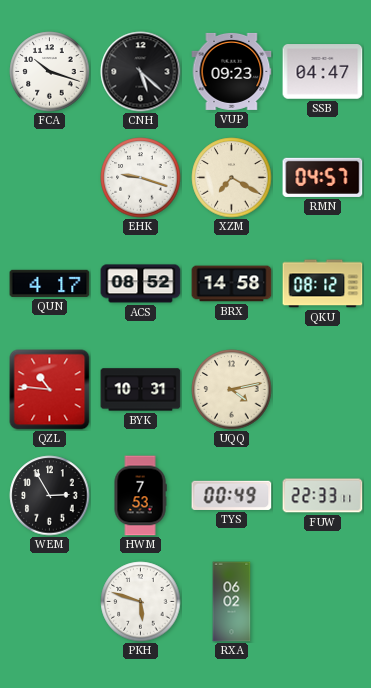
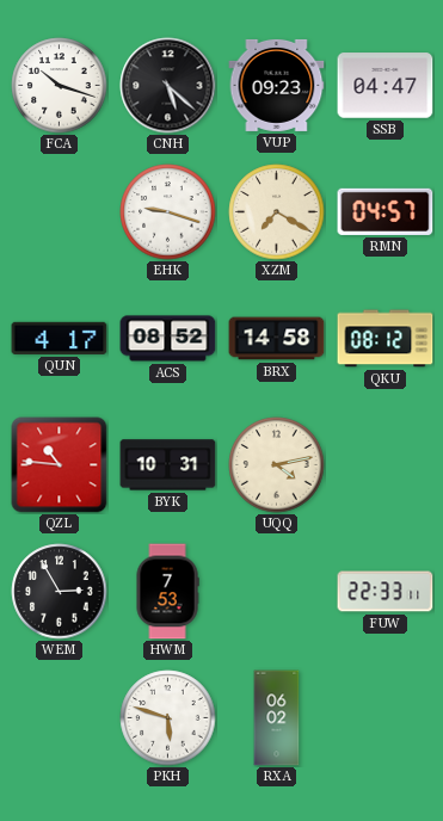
TYS: 00:49 -> none
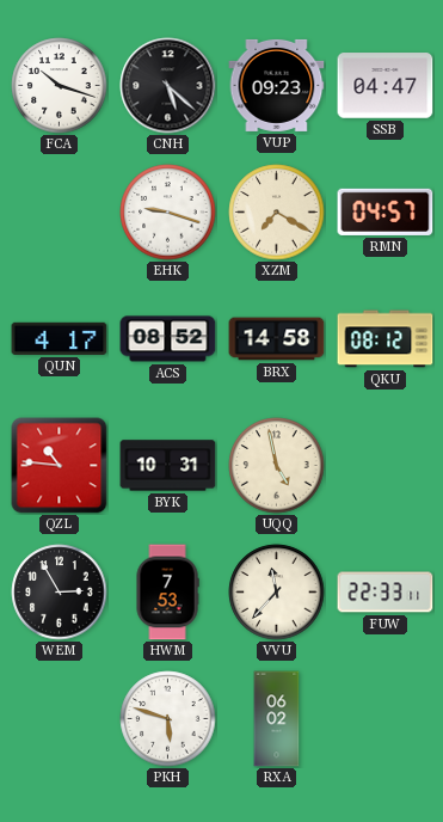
UQQ: 4:13 -> 4:58
VVU: none -> 11:37
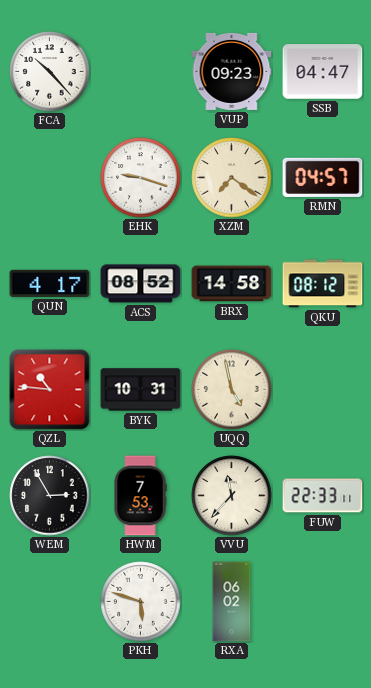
FCA: 10:18 -> 10:23
CNH: 5:22 -> none
XZM: 7:20 -> 7:21
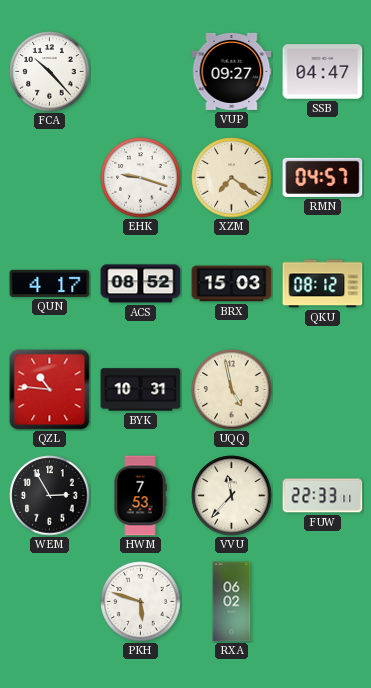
VUP: 09:23 -> 09:27
BRX: 14:58 -> 15:03
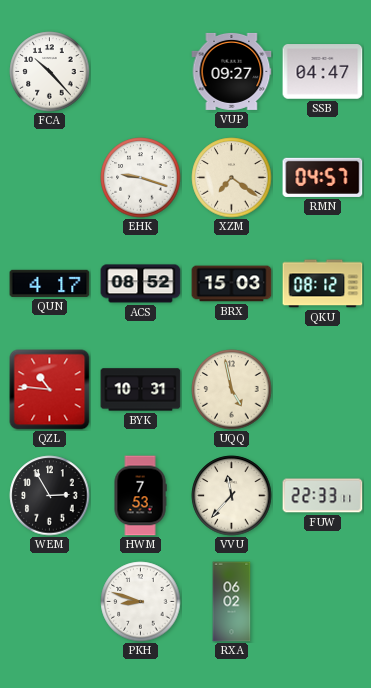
PKH: 5:48 -> 8:48
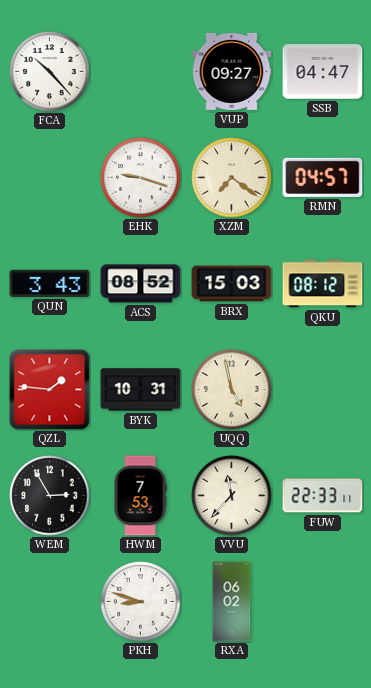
QUN: 4:17 -> 3:43
QZL: 10:46 -> 1:46
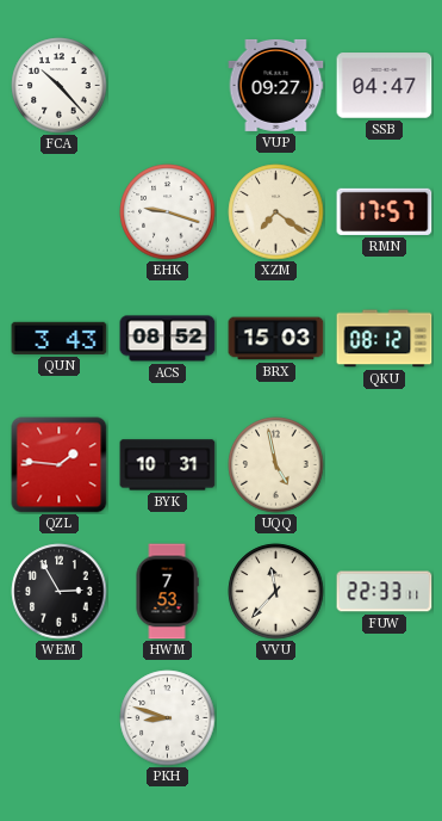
RMN: 04:57 -> 17:57
RXA: 06:02 -> none
